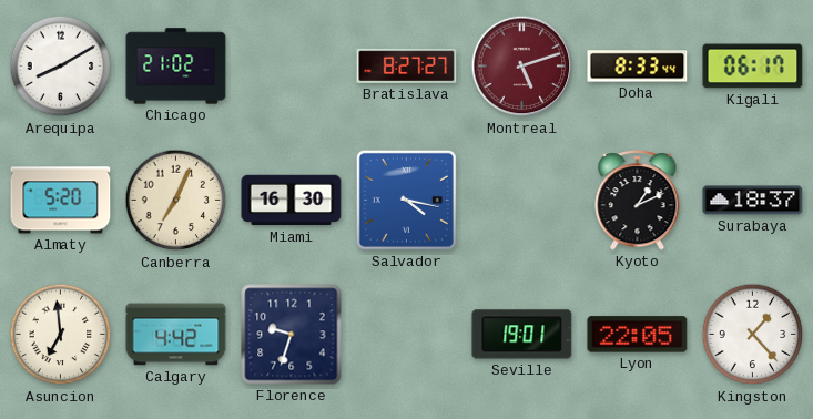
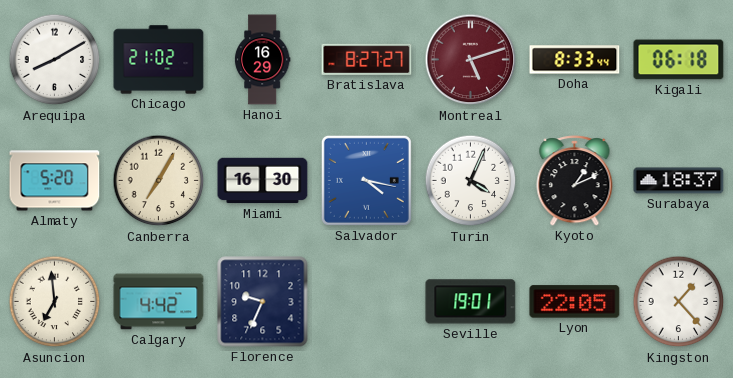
Hanoi: none -> 16:29
Kigali: 06:17 -> 06:18
Canberra: 7:04 -> 7:05
Turin: none -> 4:04
Florence: 9:33 -> 9:34
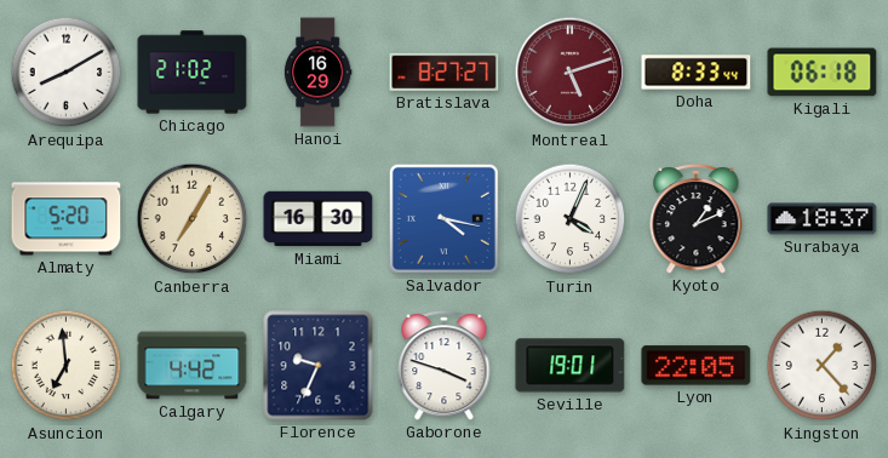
Gaborone: none -> 3:48
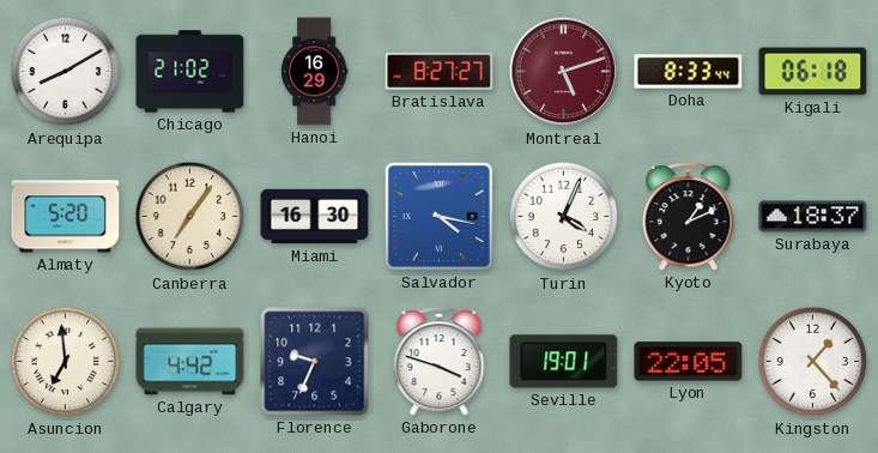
Canberra: 7:05 -> 7:06
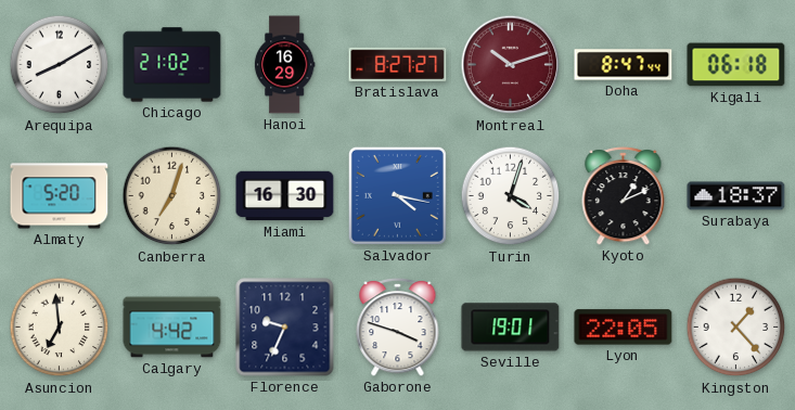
Montreal: 5:12 -> 10:12
Doha: 8:33 -> 8:47
Canberra: 7:06 -> 7:03
Turin: 4:04 -> 4:03
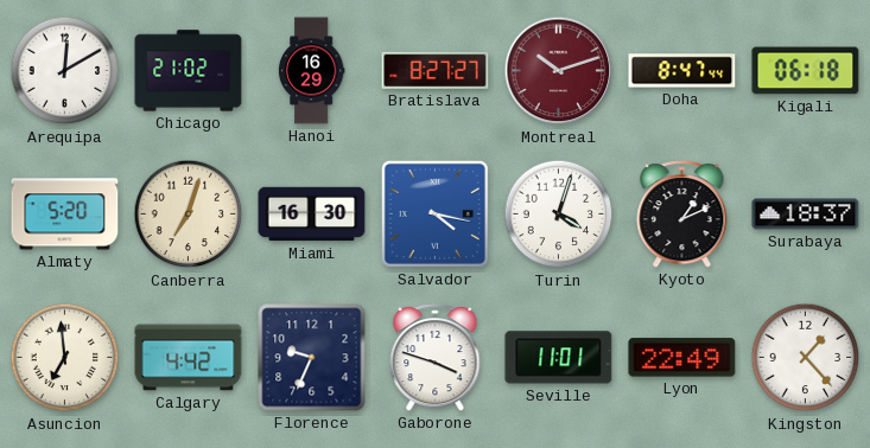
Arequipa: 8:10 -> 12:10
Seville: 19:01 -> 11:01
Lyon: 22:05 -> 22:49
